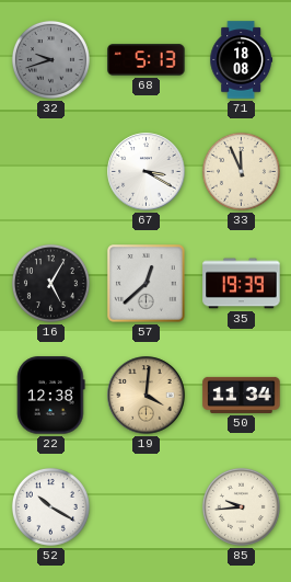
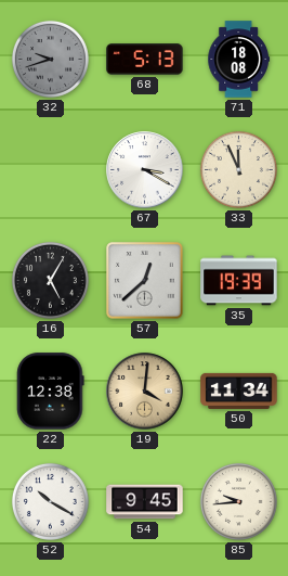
54: none -> 9:45
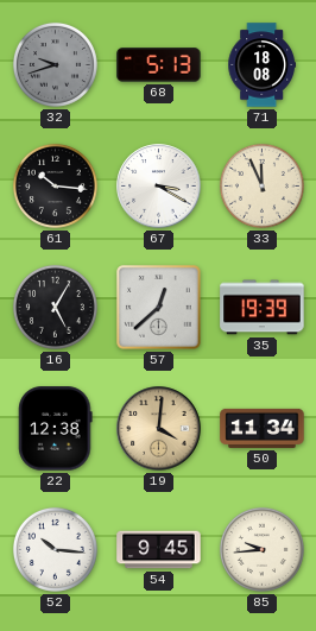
61: none -> 10:16
52: 10:20 -> 10:16
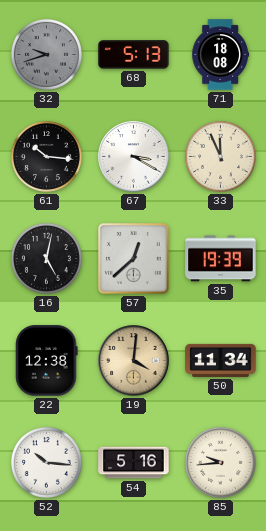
16: 5:05 -> 5:02
54: 9:45 -> 5:16
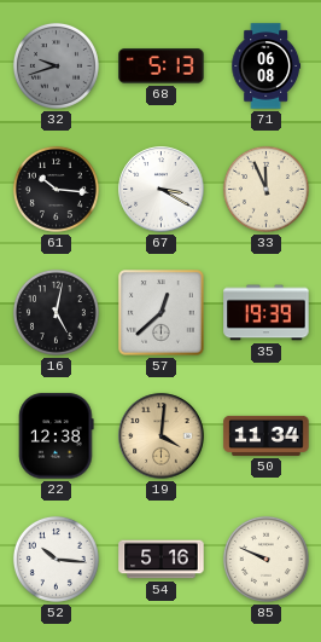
71: 18:08 -> 06:08
85: 9:44 -> 9:49
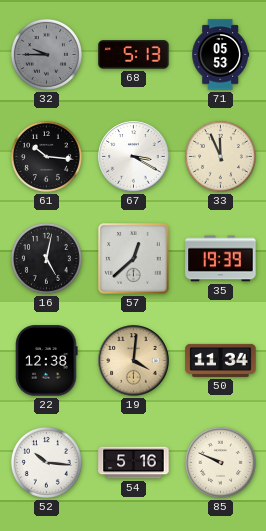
32: 9:42 -> 9:45
71: 06:08 -> 05:53
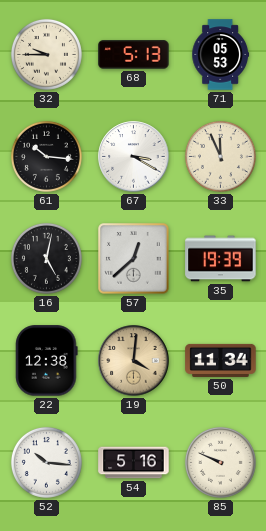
32 dial: grey -> cream
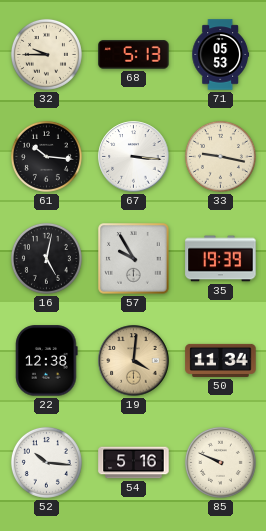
67: 3:20 -> 3:16
33: 11:56 -> 9:17
57: 12:38 -> 9:55
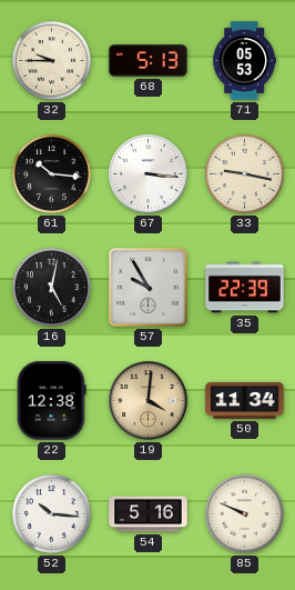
35: 19:39 -> 22:39
